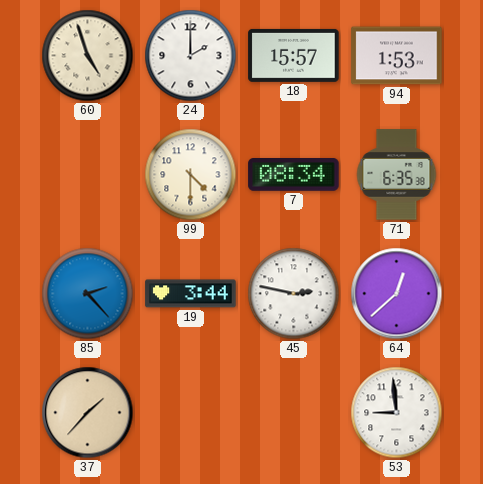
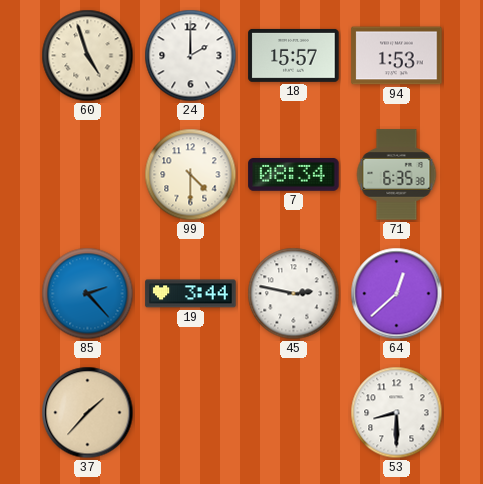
53: 8:59 -> 8:30
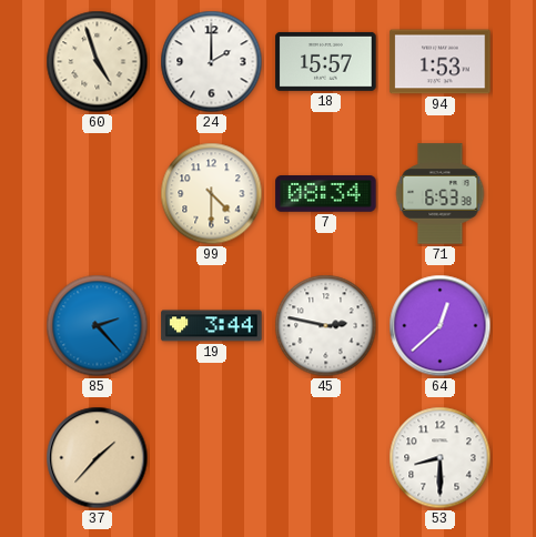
71: 6:35 -> 6:53
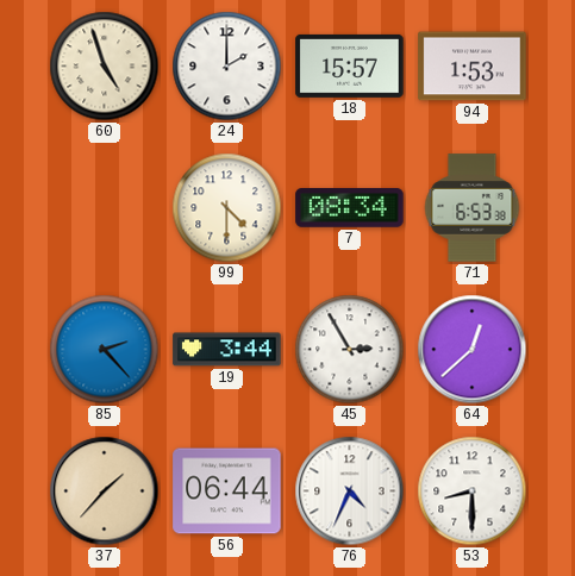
45: 2:47 -> 2:55
56: none -> 06:44
76: none -> 4:34
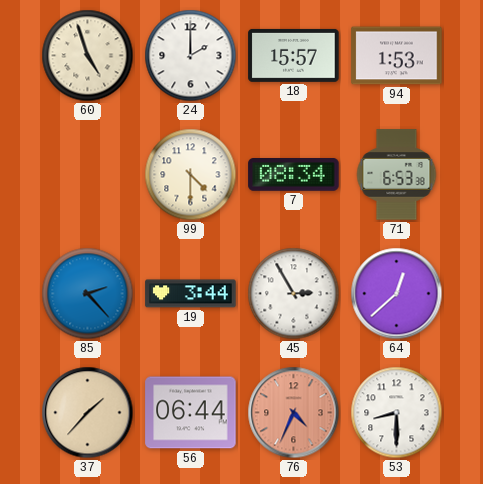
76 dial: white -> salmon
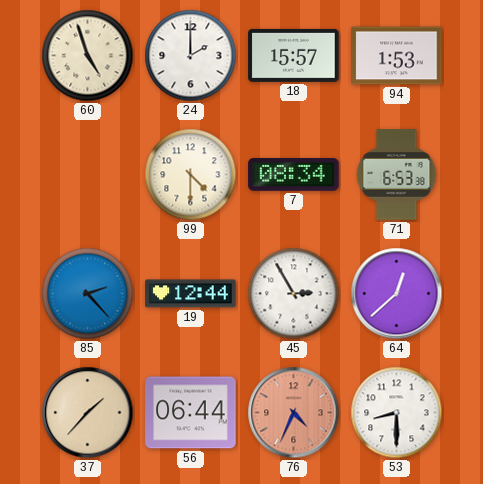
19: 3:44 -> 12:44
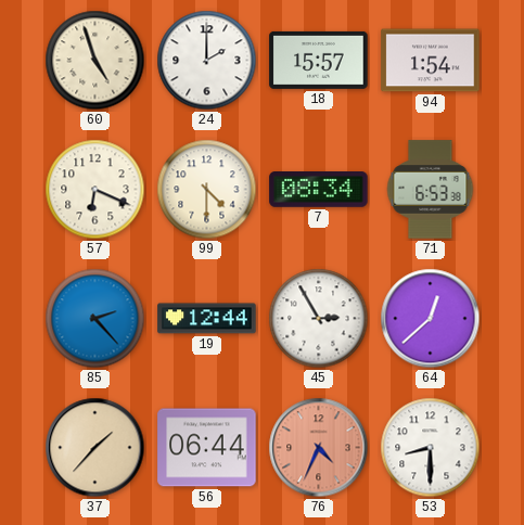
94: 1:53 -> 1:54
57: none -> 6:19
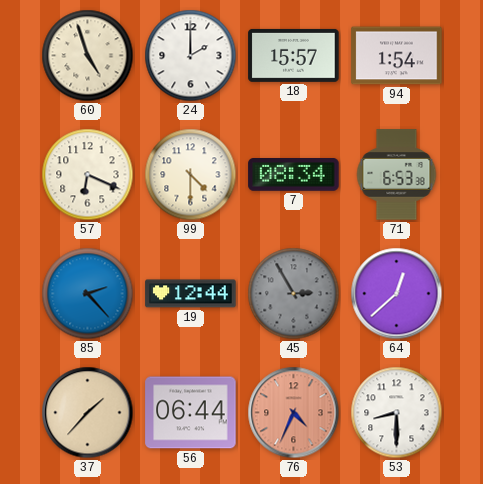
45 dial: white -> grey
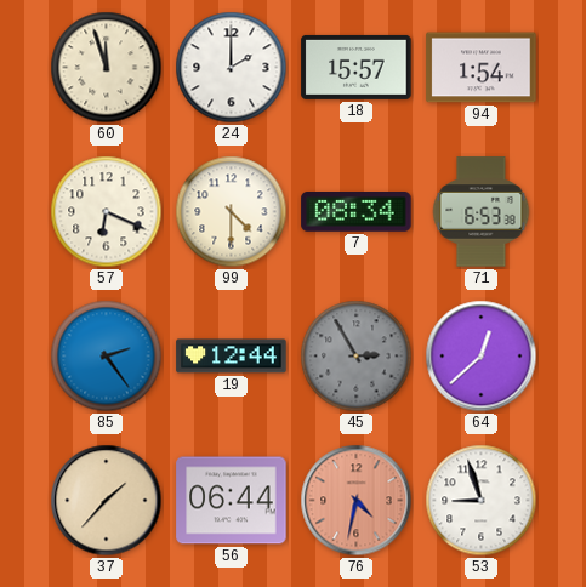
60: 4:57 -> 11:57
85: 2:23 -> 2:24
76: 4:34 -> 4:32
53: 8:30 -> 8:57
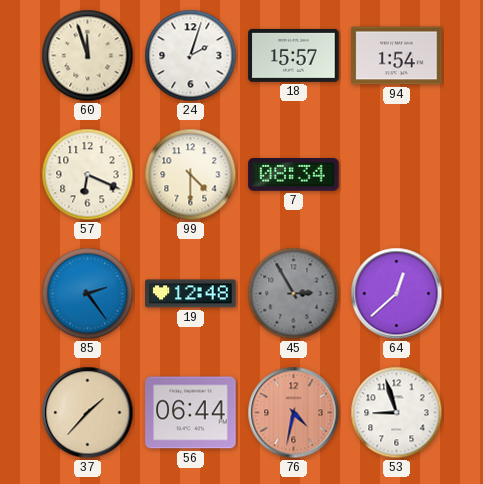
24: 2:00 -> 2:03
71: 6:53 -> none
19: 12:44 -> 12:48
